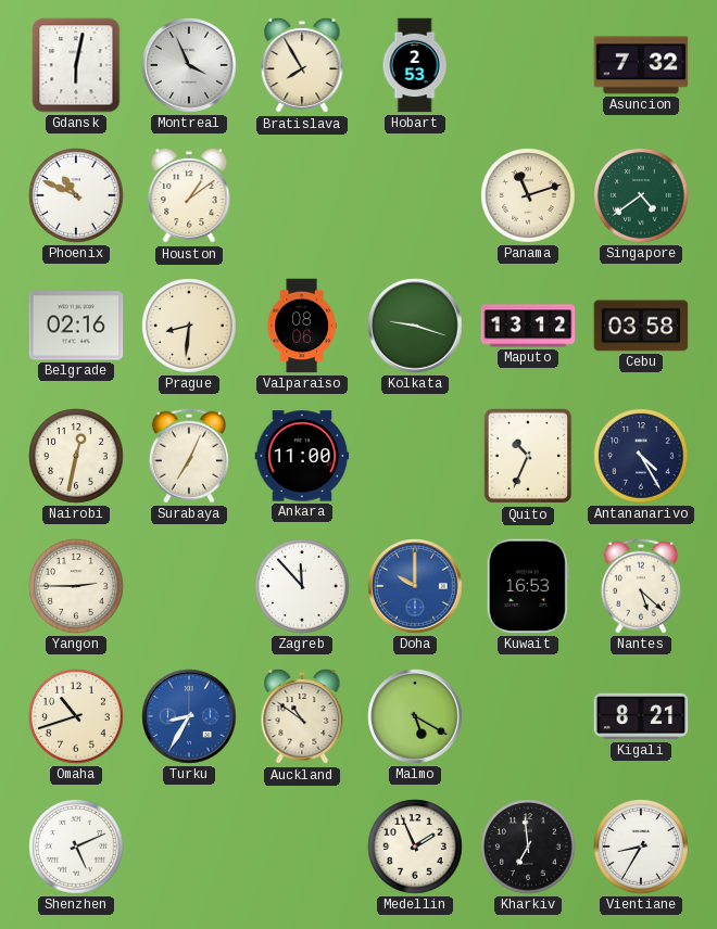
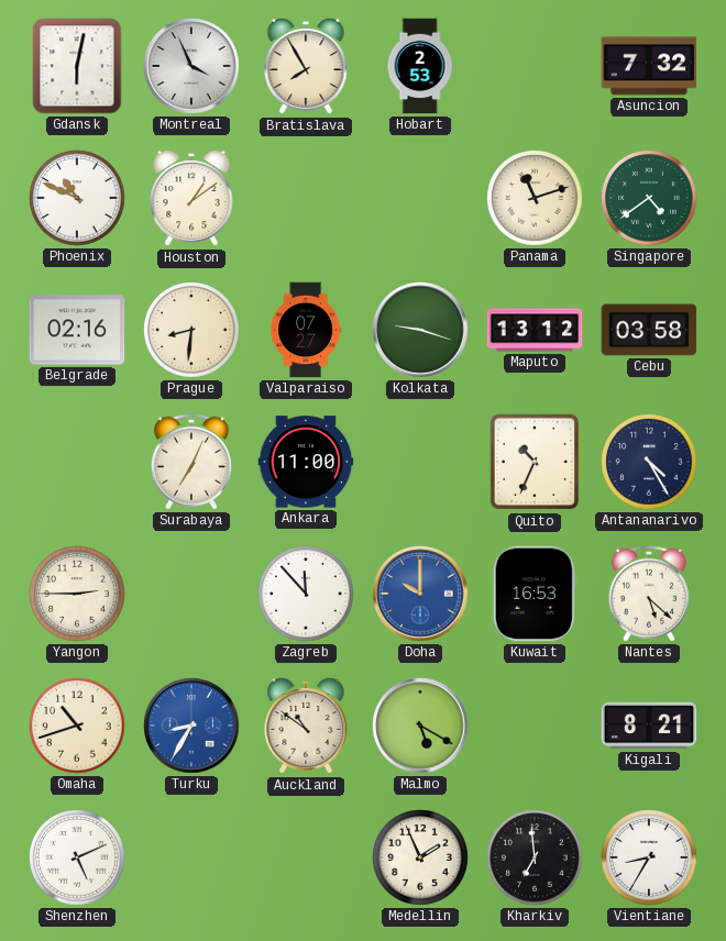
Valparaiso: 08:06 -> 07:27
Nairobi: 12:32 -> none
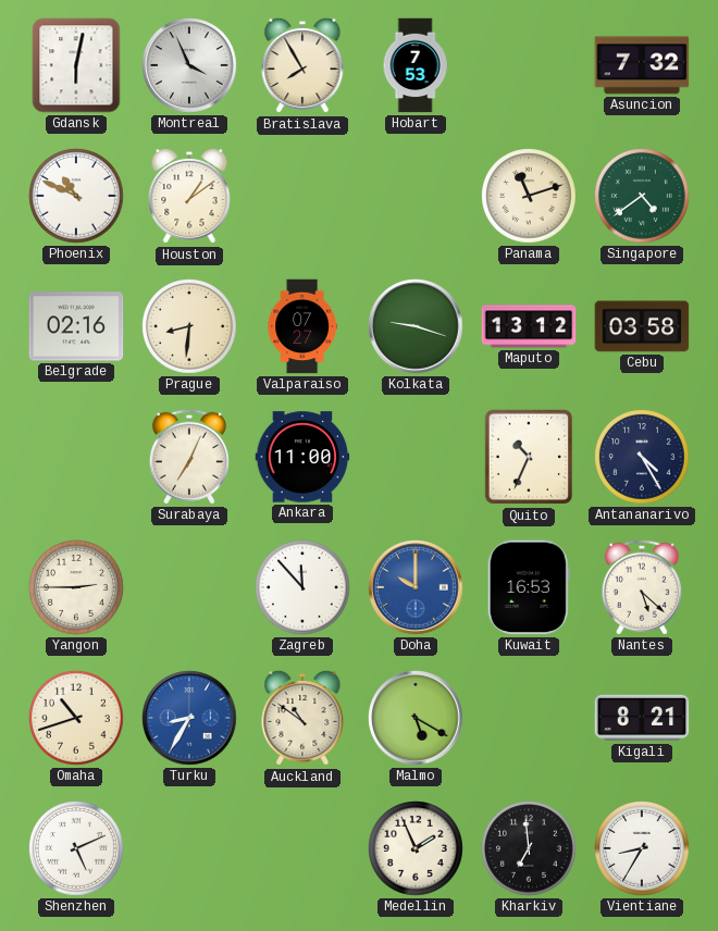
Hobart: 2:53 -> 7:53
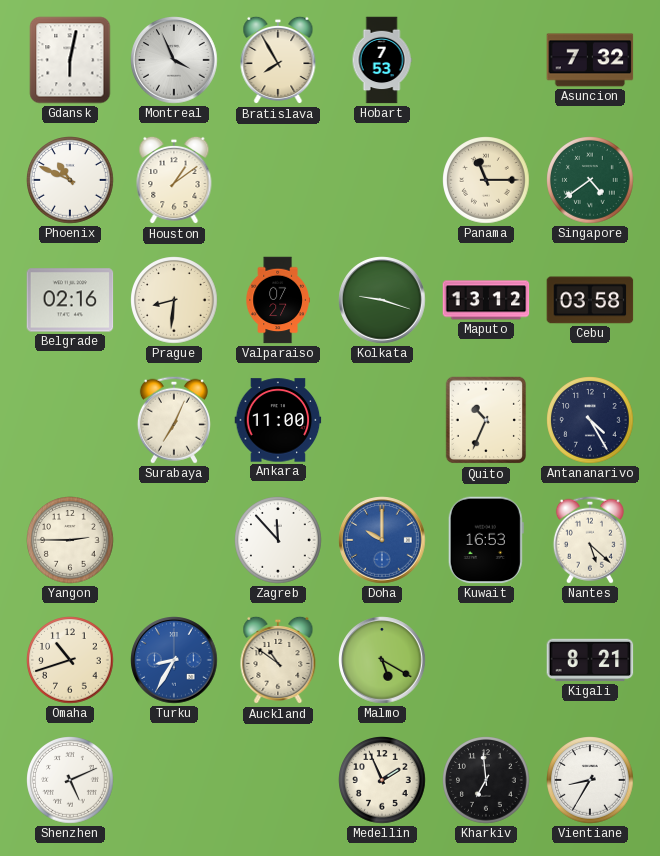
Panama: 11:12 -> 11:15
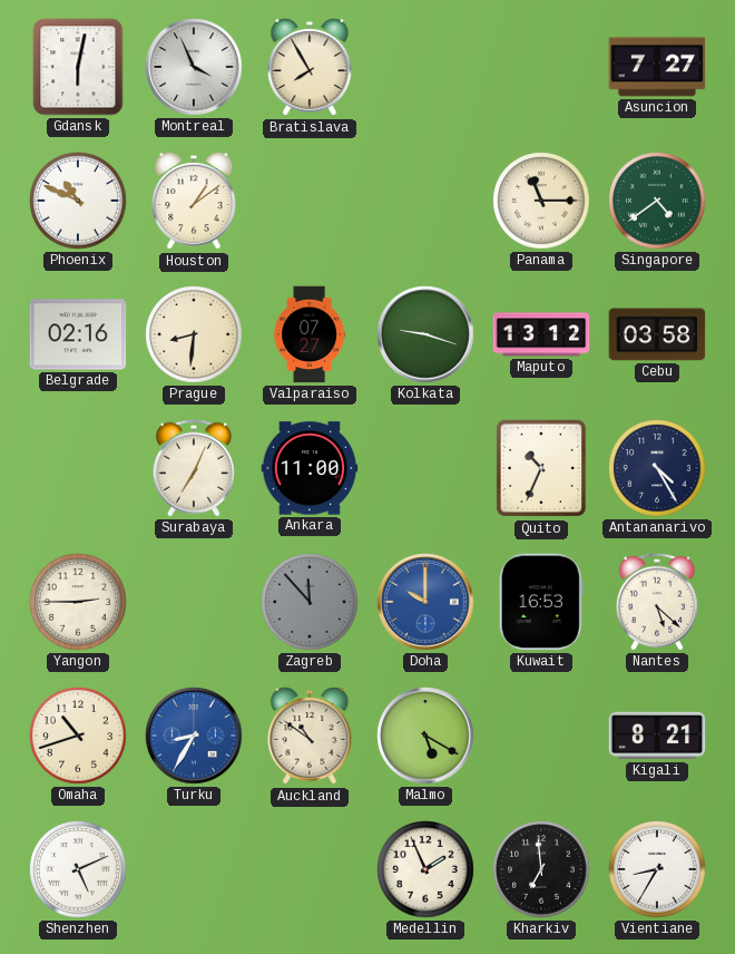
Hobart: 7:53 -> none
Asuncion: 7:32 -> 7:27
Zagreb dial: white -> grey
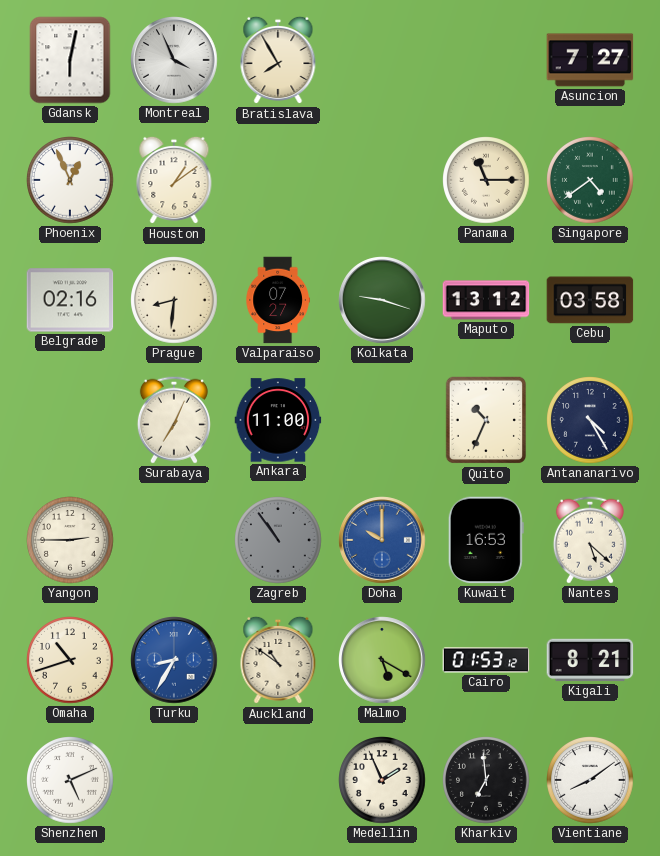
Phoenix: 10:49 -> 12:56
Zagreb: 11:53 -> 10:54
Cairo: none -> 01:53
Vientiane: 8:35 -> 8:09
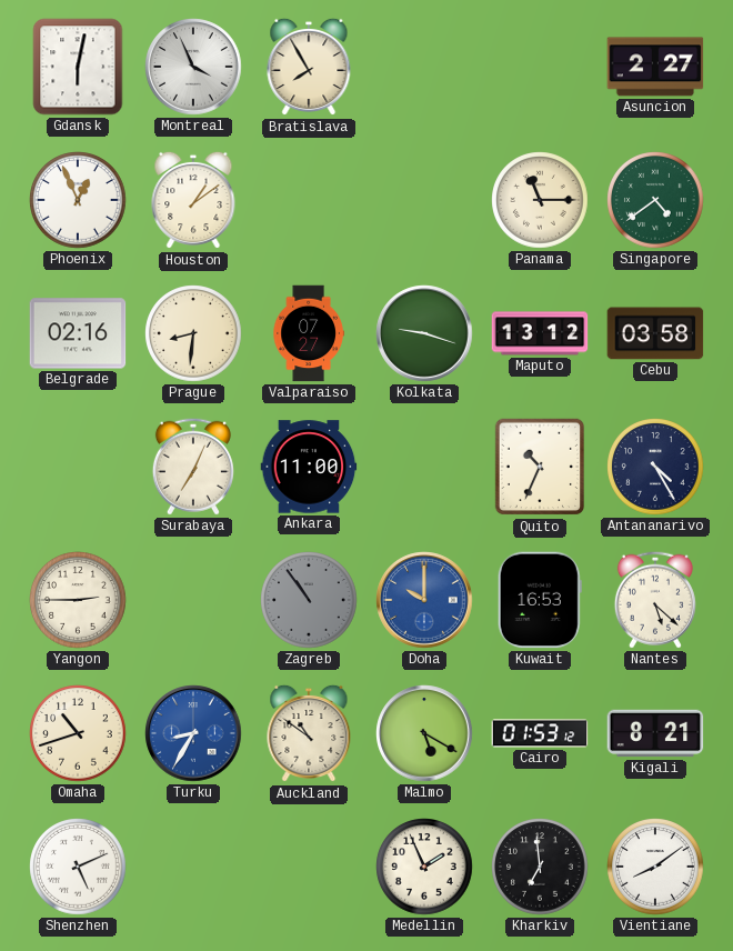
Asuncion: 7:27 -> 2:27
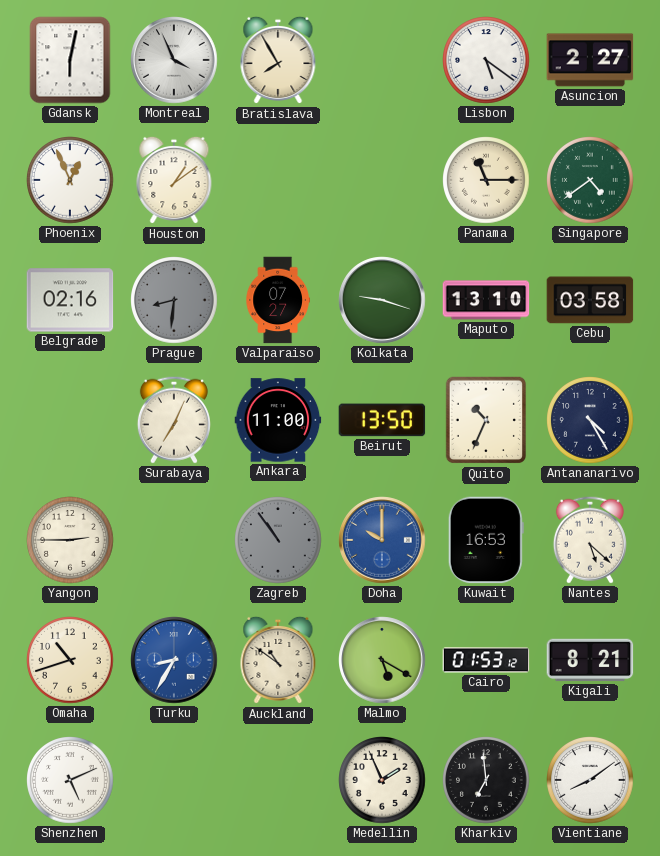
Lisbon: none -> 5:21
Prague dial: cream -> grey
Maputo: 13:12 -> 13:10
Beirut: none -> 13:50
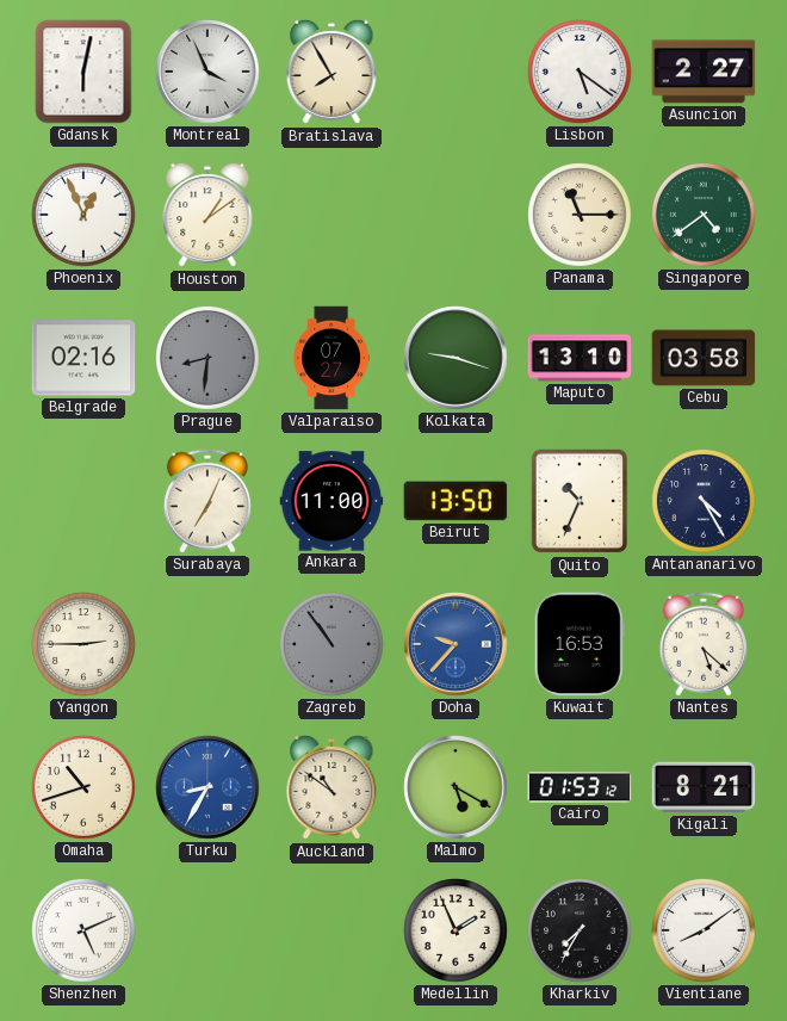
Doha: 10:00 -> 9:37
Kharkiv: 6:59 -> 7:35
